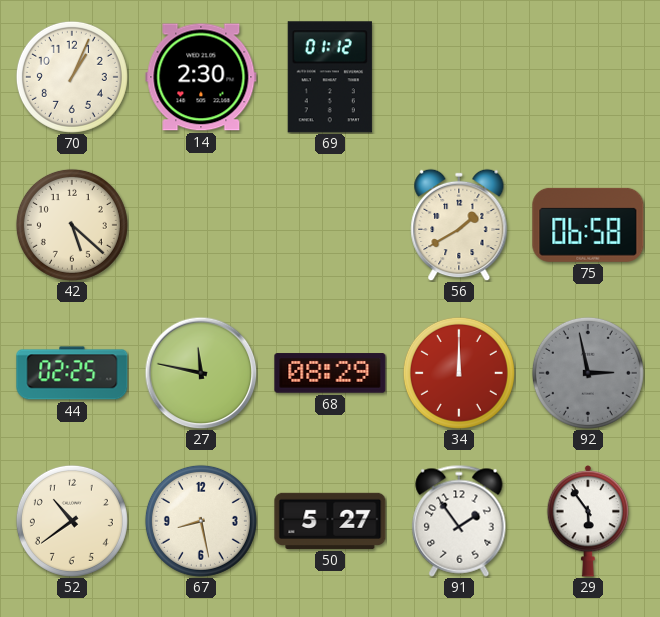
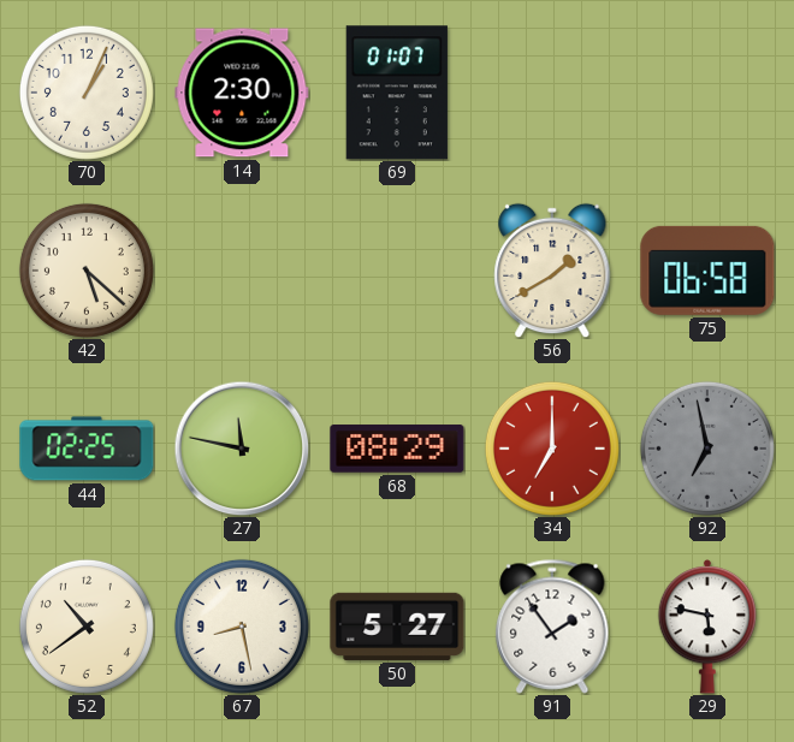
69: 01:12 -> 01:07
34: 12:00 -> 7:00
92: 2:58 -> 6:58
29: 5:54 -> 5:47
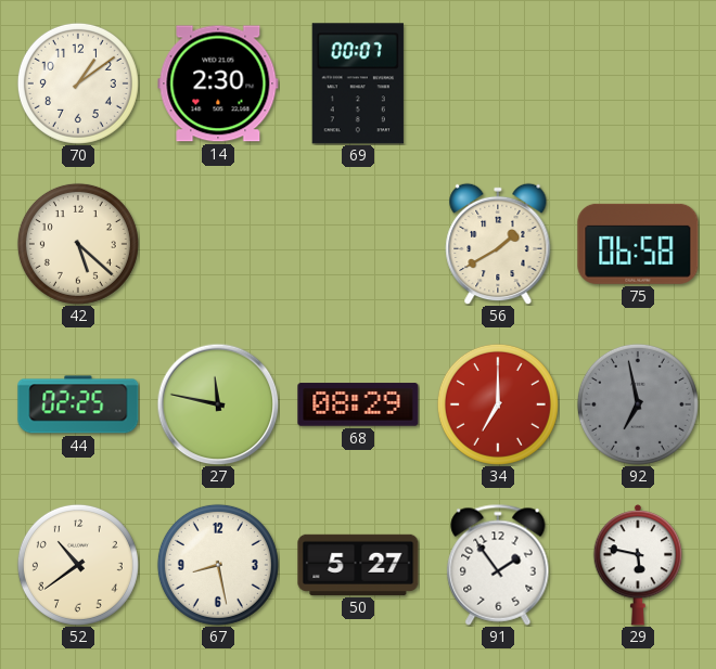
70: 1:04 -> 1:09
69: 01:07 -> 00:07
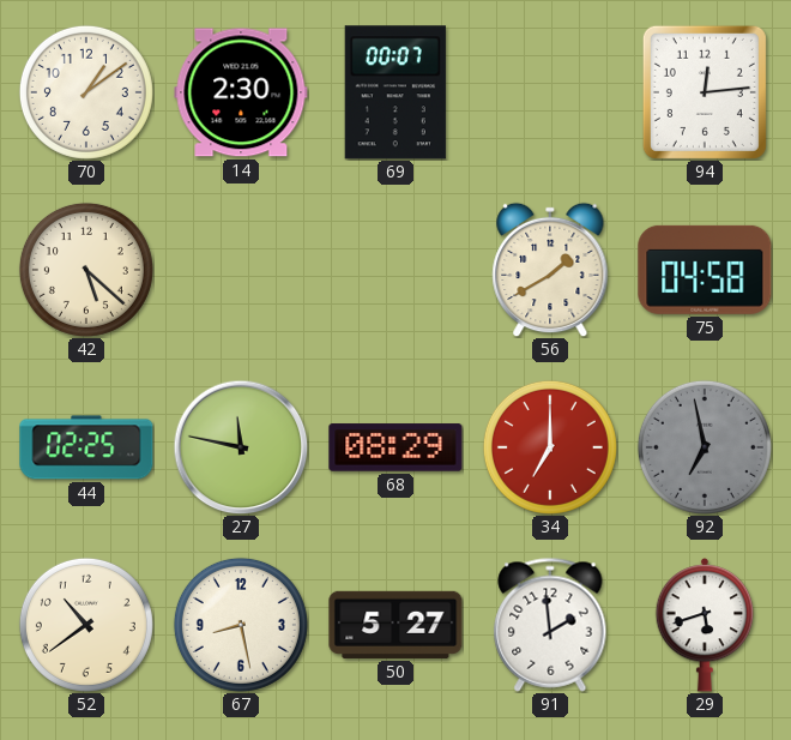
94: none -> 12:14
75: 06:58 -> 04:58
91: 1:54 -> 1:59
29: 5:47 -> 5:42
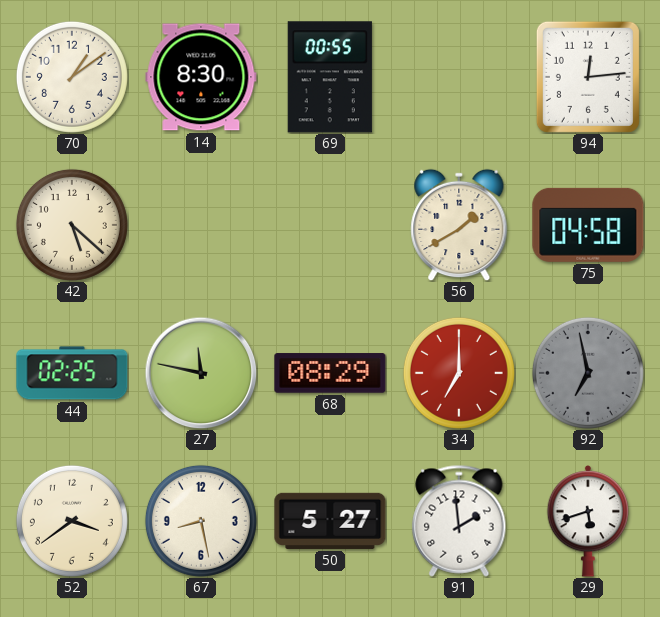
14: 2:30 -> 8:30
69: 00:07 -> 00:55
52: 10:39 -> 3:39
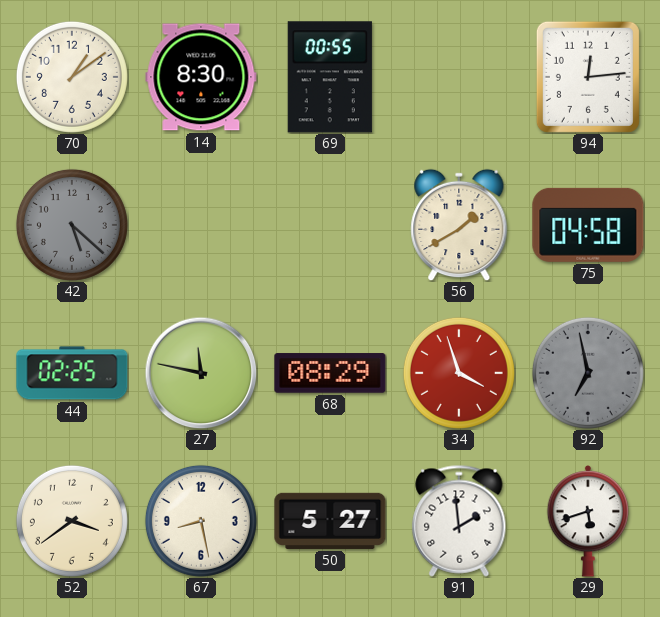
42 dial: cream -> grey
34: 7:00 -> 3:57
